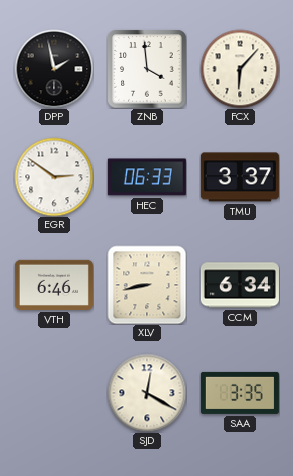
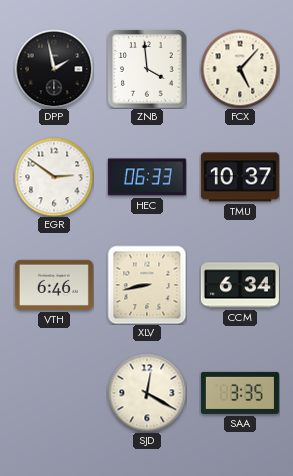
FCX: 6:07 -> 5:07
TMU: 3:37 -> 10:37
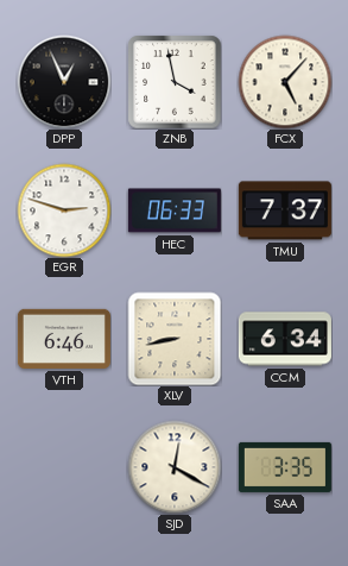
DPP: 1:58 -> 12:56
ZNB: 3:59 -> 3:58
EGR: 2:51 -> 2:48
TMU: 10:37 -> 7:37
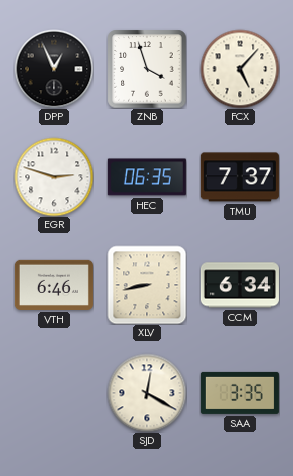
ZNB: 3:58 -> 3:57
HEC: 06:33 -> 06:35
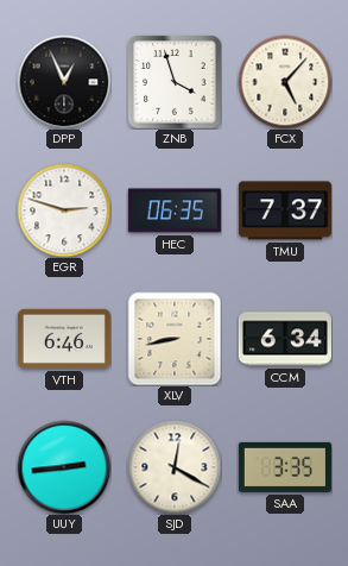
UUY: none -> 2:44
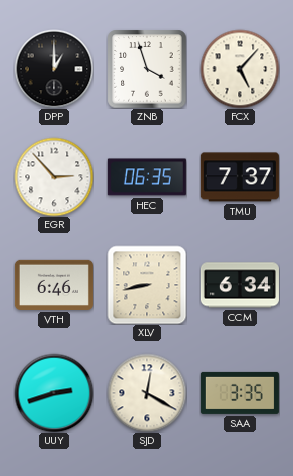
DPP: 12:56 -> 1:00
EGR: 2:48 -> 2:53
UUY: 2:44 -> 2:42
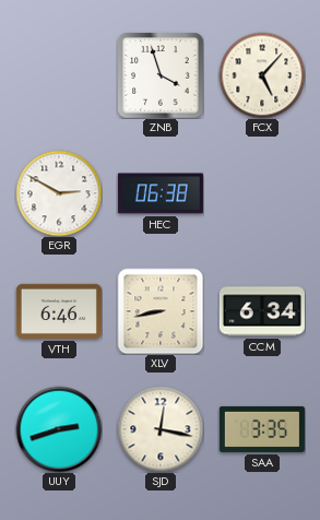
DPP: 1:00 -> none
EGR: 2:53 -> 2:50
HEC: 06:35 -> 06:38
TMU: 7:37 -> none
SJD: 12:20 -> 12:17
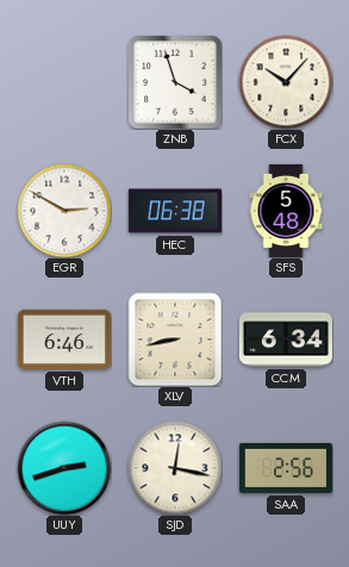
FCX: 5:07 -> 10:07
SFS: none -> 5:48
SAA: 3:35 -> 2:56
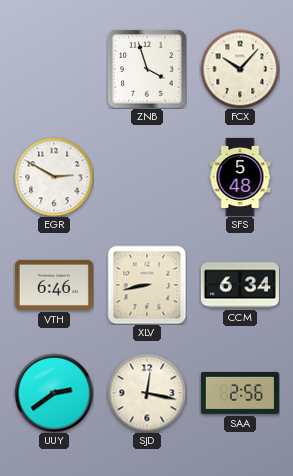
HEC: 06:38 -> none
UUY: 2:42 -> 2:39
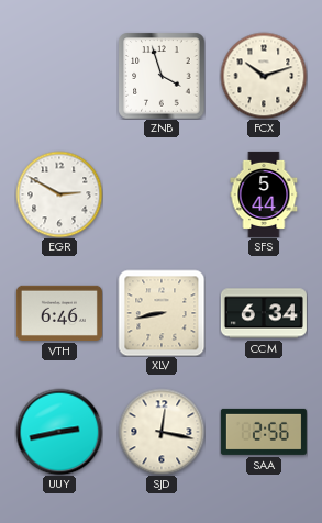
FCX: 10:07 -> 10:12
SFS: 5:48 -> 5:44
UUY: 2:39 -> 2:43
